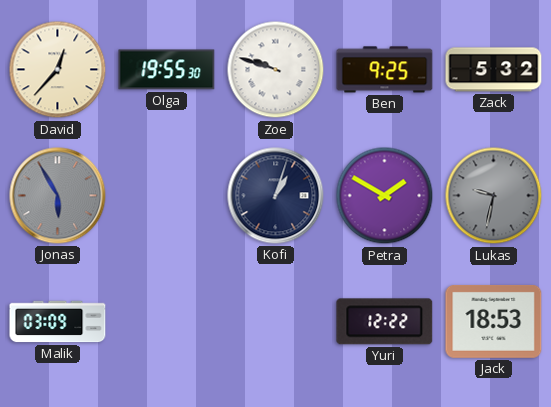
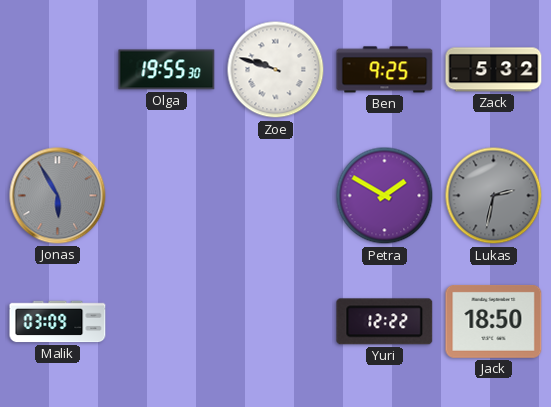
David: 12:37 -> none
Kofi: 1:03 -> none
Lukas: 9:32 -> 2:32
Jack: 18:53 -> 18:50
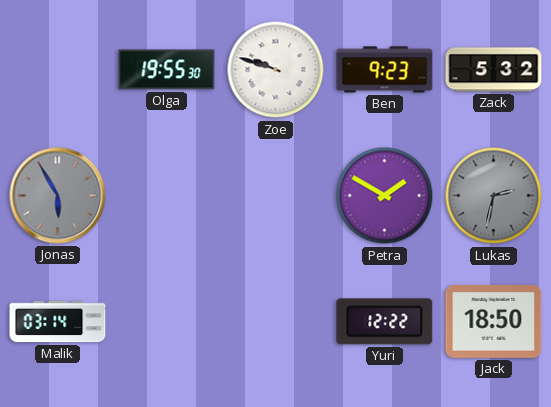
Ben: 9:25 -> 9:23
Malik: 03:09 -> 03:14
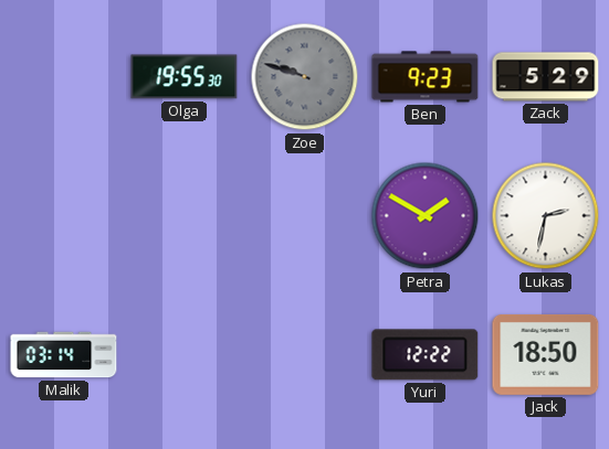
Zoe dial: white -> grey
Zack: 5:32 -> 5:29
Jonas: 5:55 -> none
Lukas dial: grey -> white
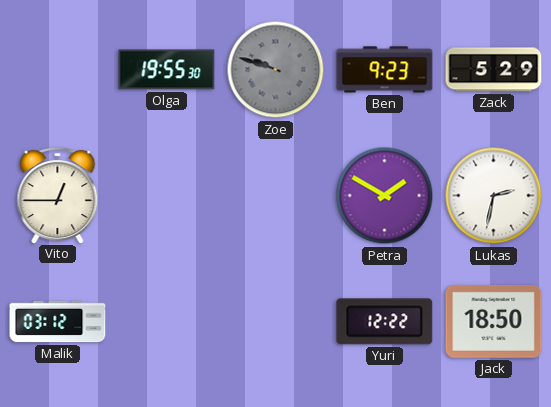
Vito: none -> 12:45
Malik: 03:14 -> 03:12
